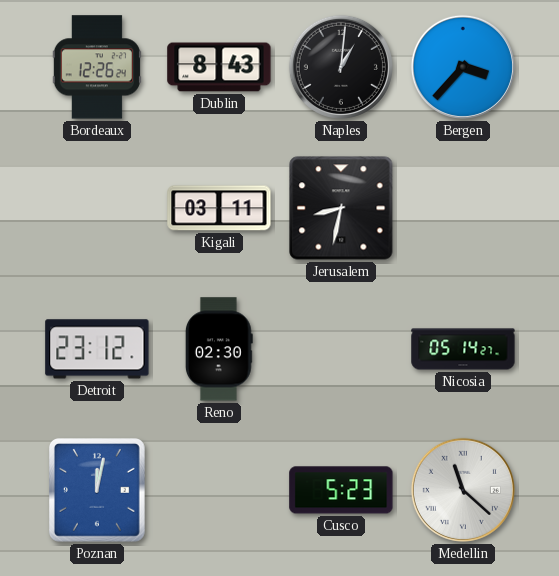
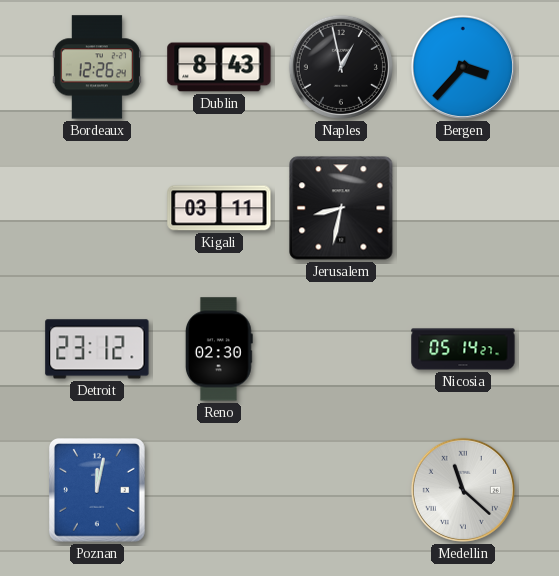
Naples: 1:01 -> 12:58
Cusco: 5:23 -> none
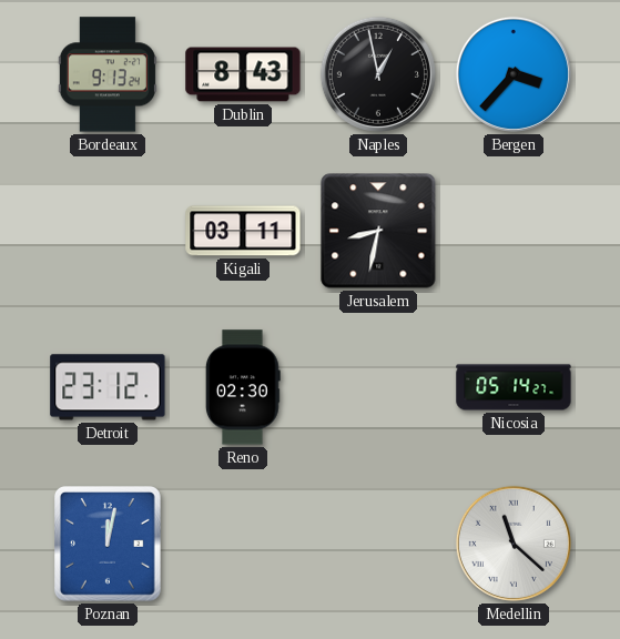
Bordeaux: 12:26 -> 9:13
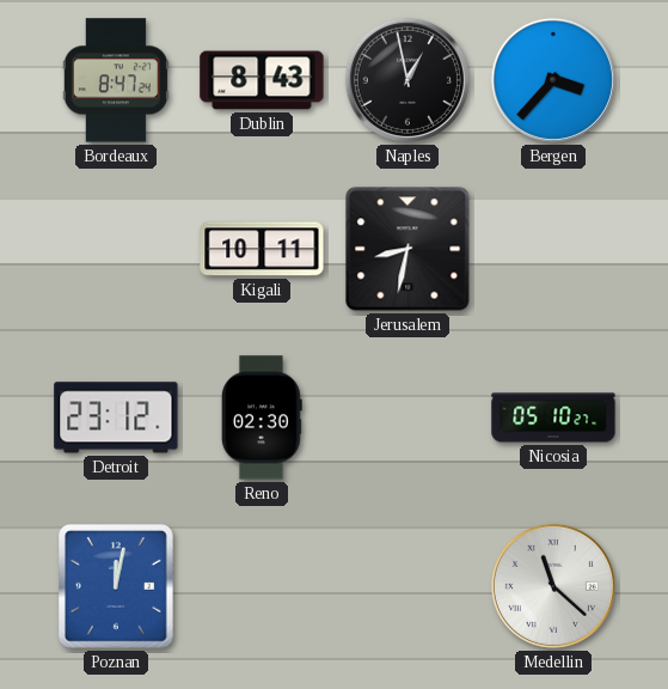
Bordeaux: 9:13 -> 8:47
Kigali: 03:11 -> 10:11
Nicosia: 05:14 -> 05:10
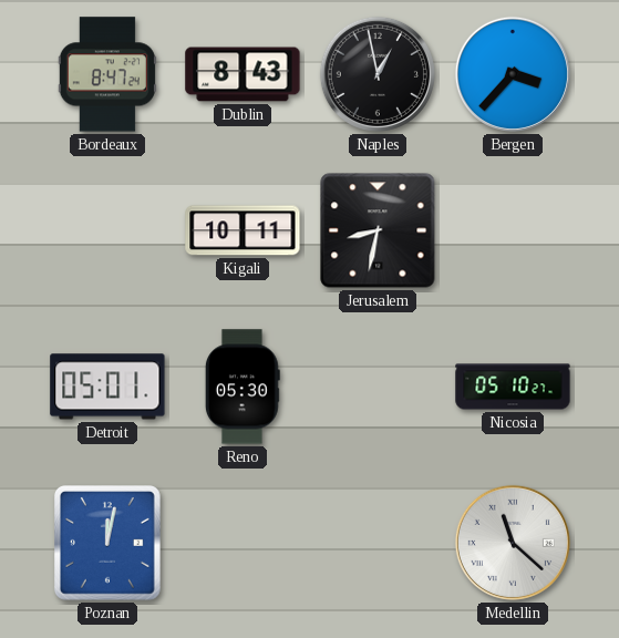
Detroit: 23:12 -> 05:01
Reno: 02:30 -> 05:30
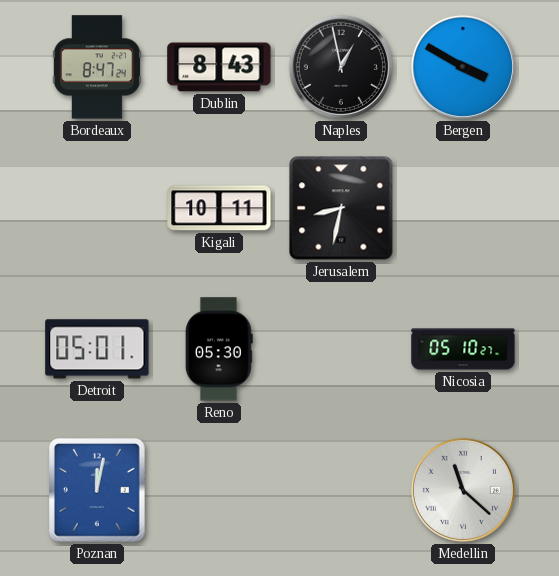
Bergen: 3:37 -> 3:50
